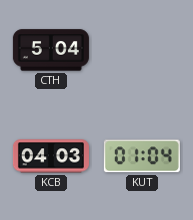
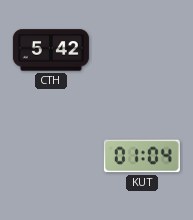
CTH: 5:04 -> 5:42
KCB: 04:03 -> none
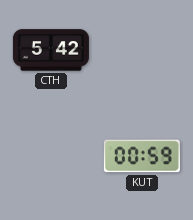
KUT: 01:04 -> 00:59
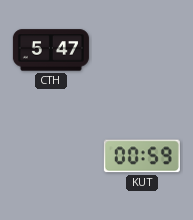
CTH: 5:42 -> 5:47
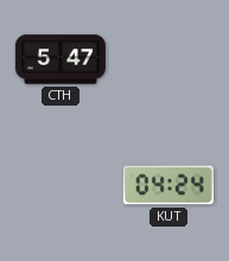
KUT: 00:59 -> 04:24
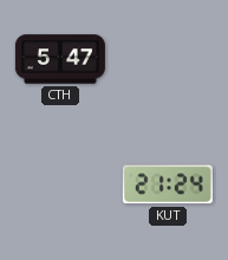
KUT: 04:24 -> 21:24
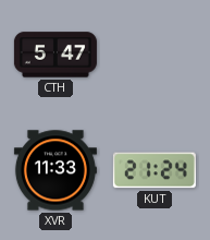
XVR: none -> 11:33
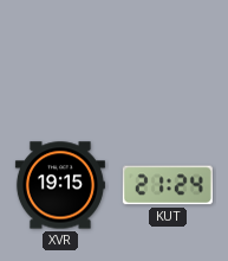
CTH: 5:47 -> none
XVR: 11:33 -> 19:15
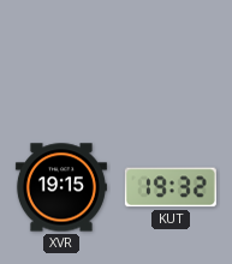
KUT: 21:24 -> 19:32
